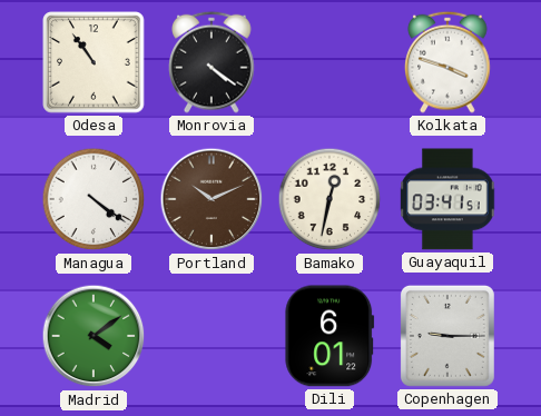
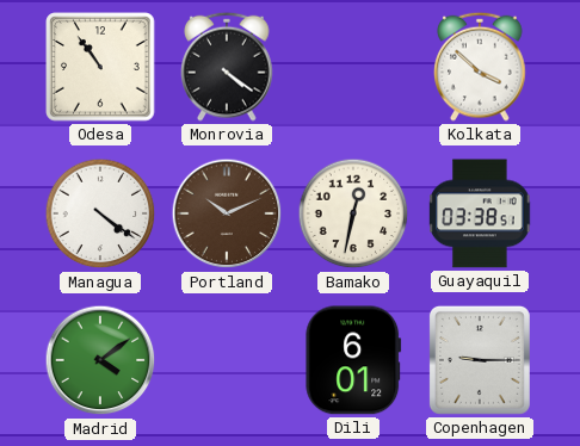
Kolkata: 3:48 -> 3:52
Guayaquil: 03:41 -> 03:38
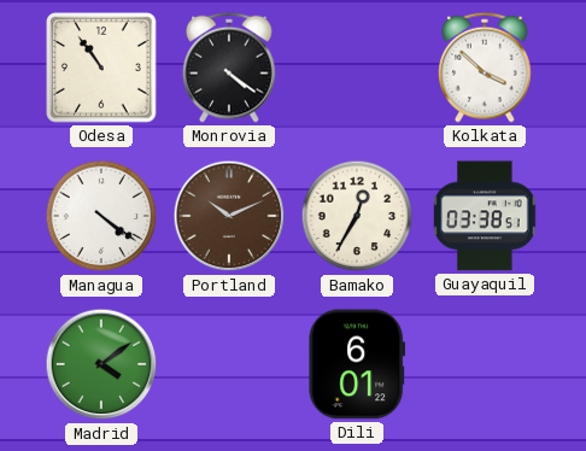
Bamako: 12:32 -> 12:35
Copenhagen: 9:15 -> none
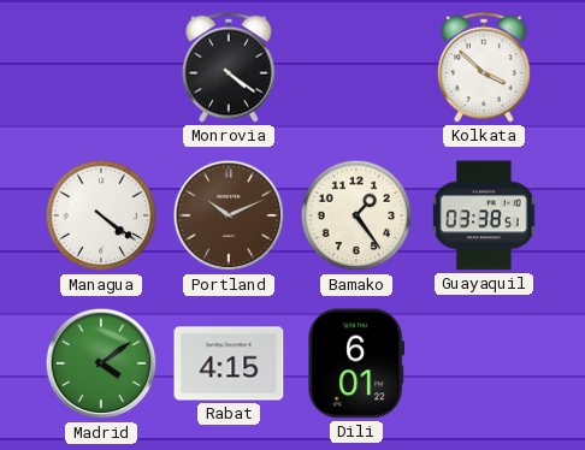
Odesa: 10:54 -> none
Bamako: 12:35 -> 1:24
Rabat: none -> 4:15
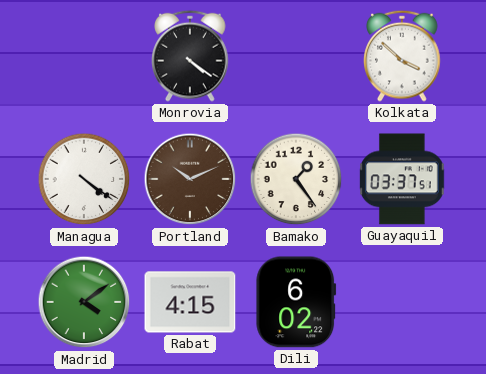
Guayaquil: 03:38 -> 03:37
Dili: 6:01 -> 6:02
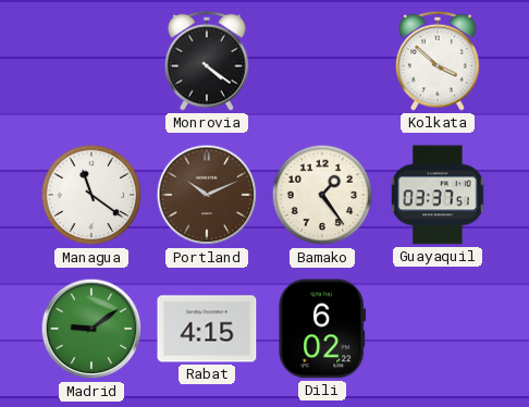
Managua: 4:21 -> 11:21
Madrid: 4:09 -> 9:09
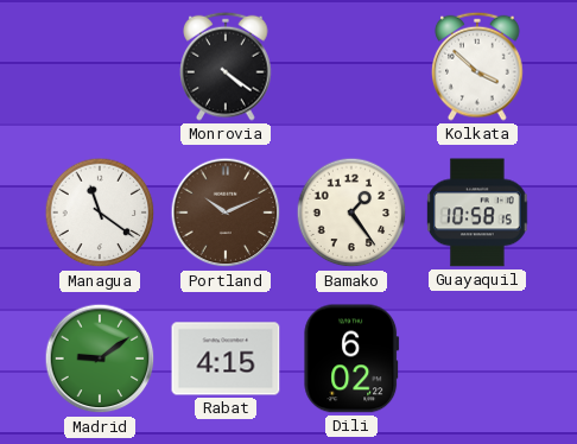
Guayaquil: 03:37 -> 10:58
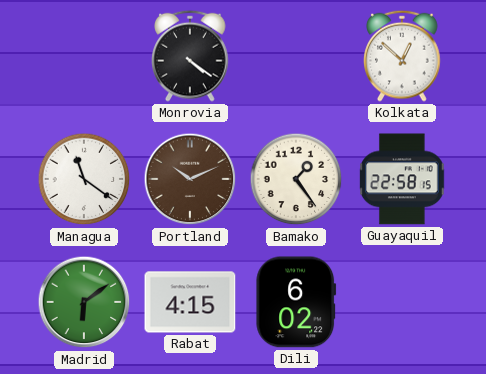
Kolkata: 3:52 -> 12:52
Guayaquil: 10:58 -> 22:58
Madrid: 9:09 -> 6:09
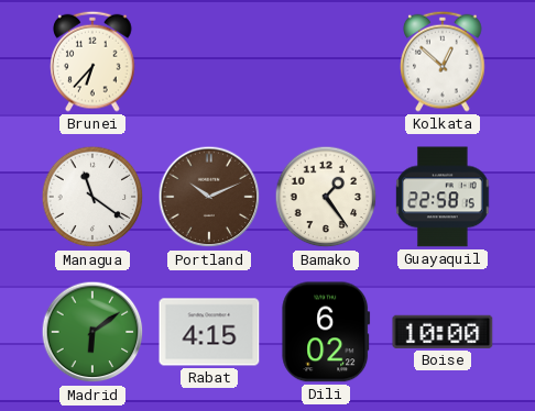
Brunei: none -> 6:37
Monrovia: 4:21 -> none
Boise: none -> 10:00
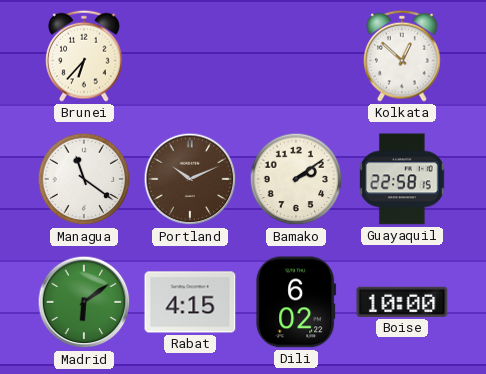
Bamako: 1:24 -> 2:09
